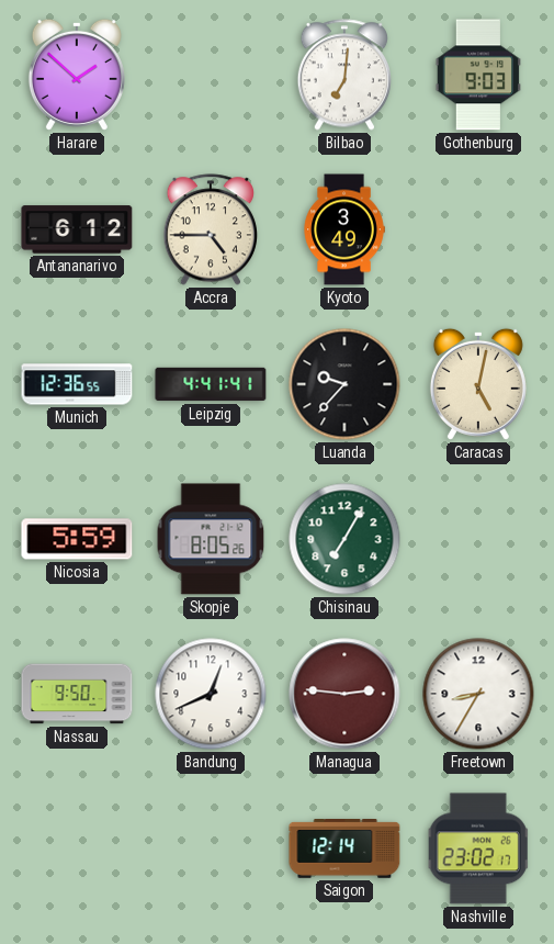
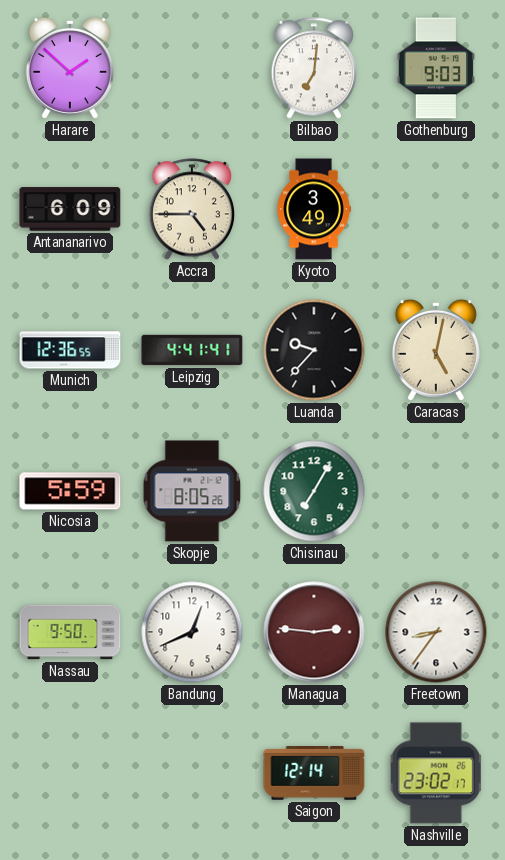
Antananarivo: 6:12 -> 6:09
Freetown: 8:35 -> 8:36
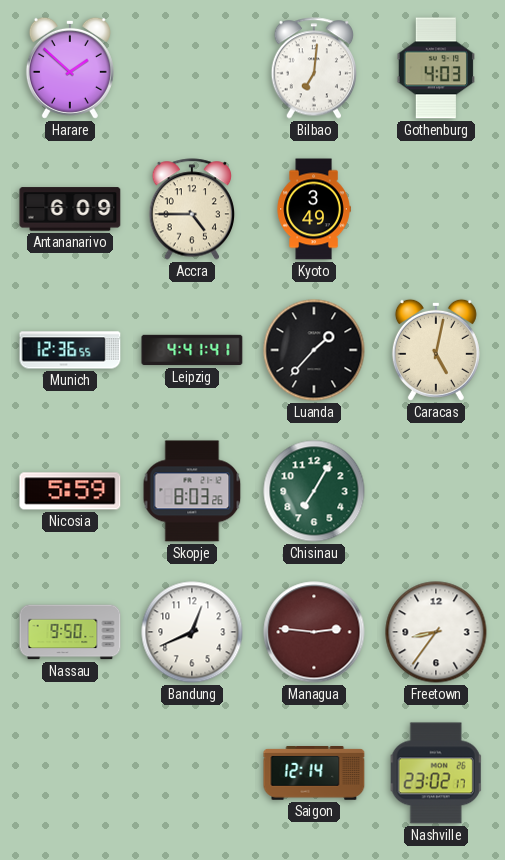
Gothenburg: 9:03 -> 4:03
Luanda: 9:37 -> 1:37
Skopje: 8:05 -> 8:03
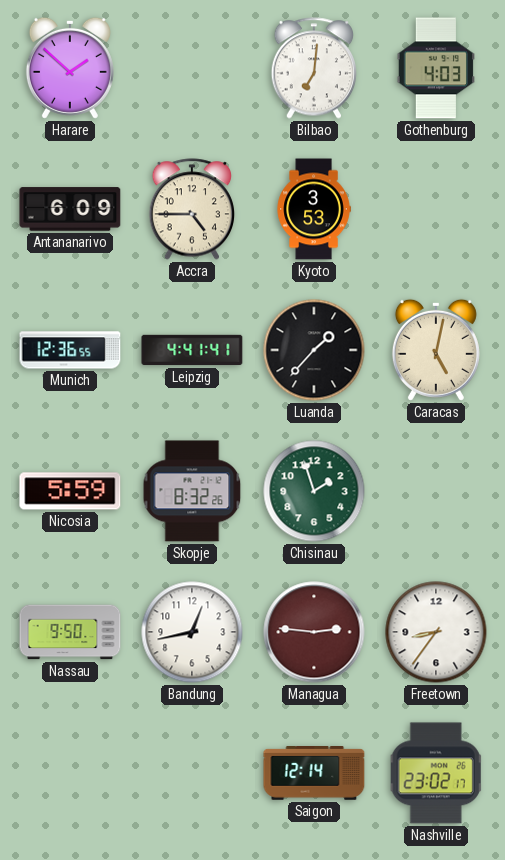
Kyoto: 3:49 -> 3:53
Skopje: 8:03 -> 8:32
Chisinau: 7:05 -> 1:57
Bandung: 12:41 -> 12:43
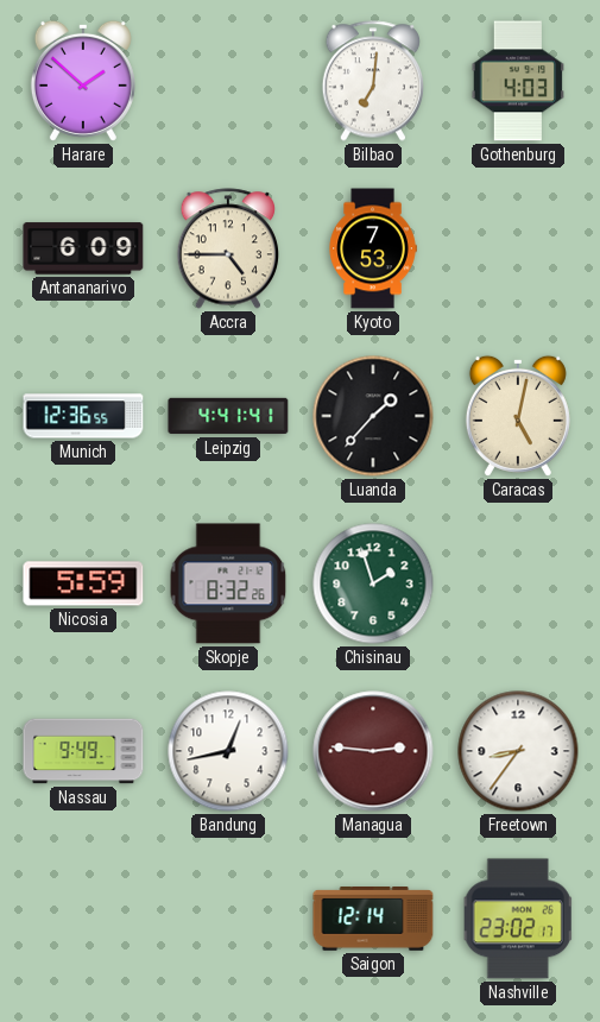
Kyoto: 3:53 -> 7:53
Nassau: 9:50 -> 9:49
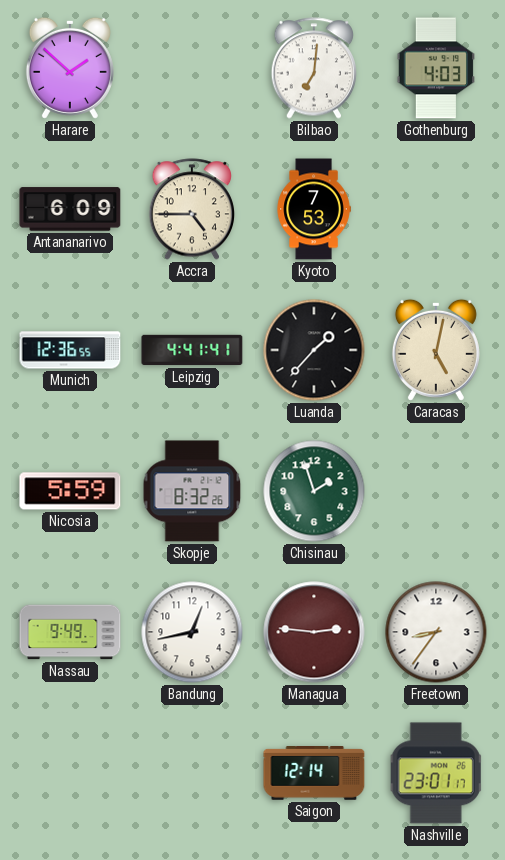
Nashville: 23:02 -> 23:01
